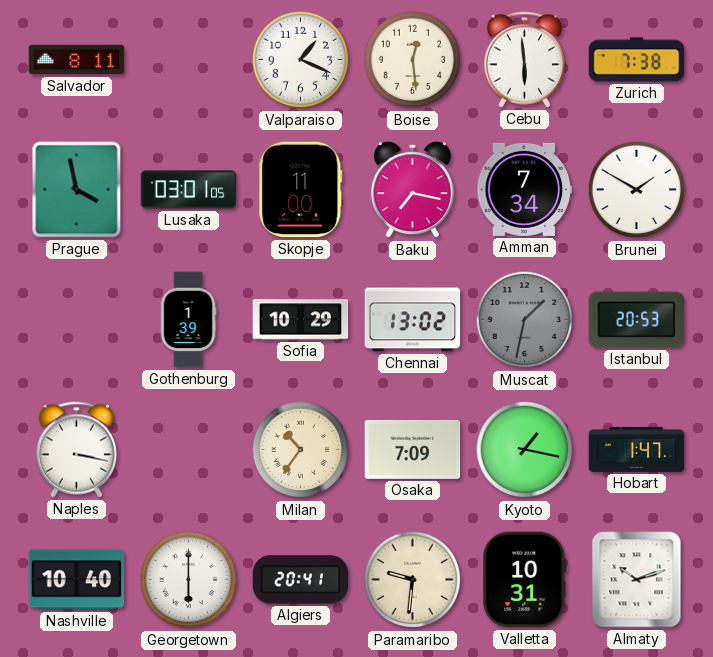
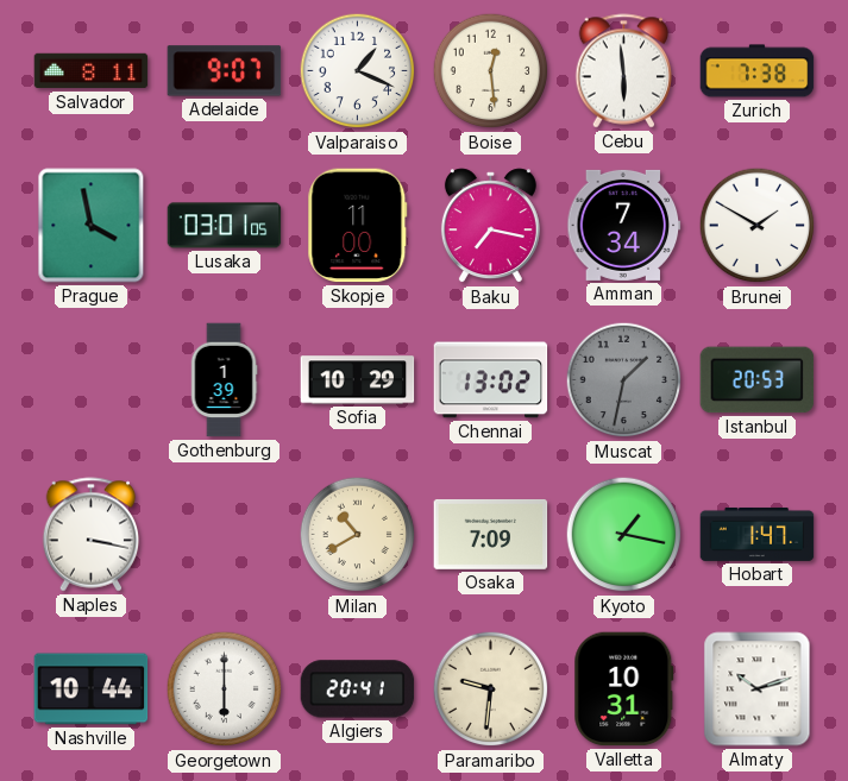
Adelaide: none -> 9:07
Milan: 10:36 -> 10:40
Nashville: 10:40 -> 10:44
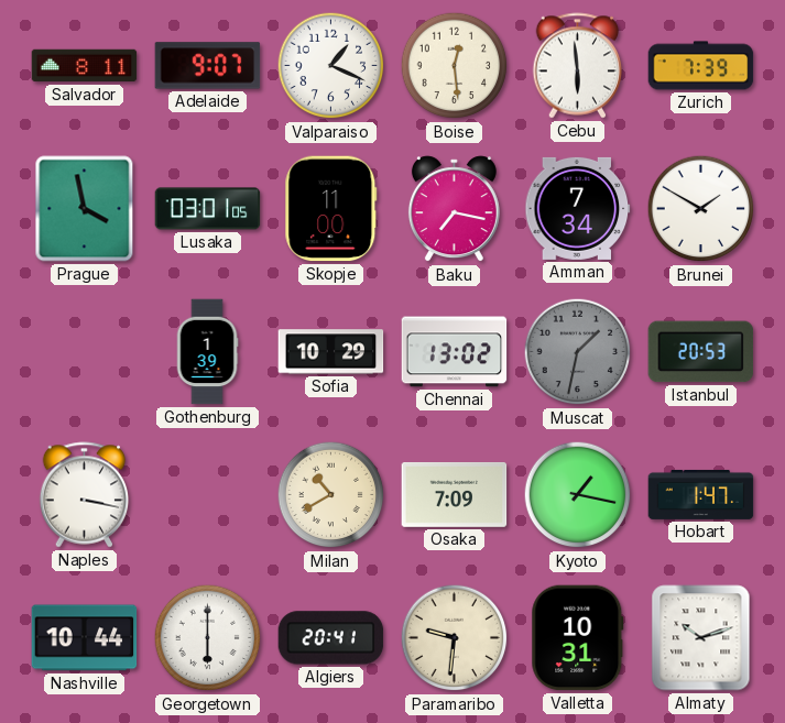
Zurich: 7:38 -> 7:39
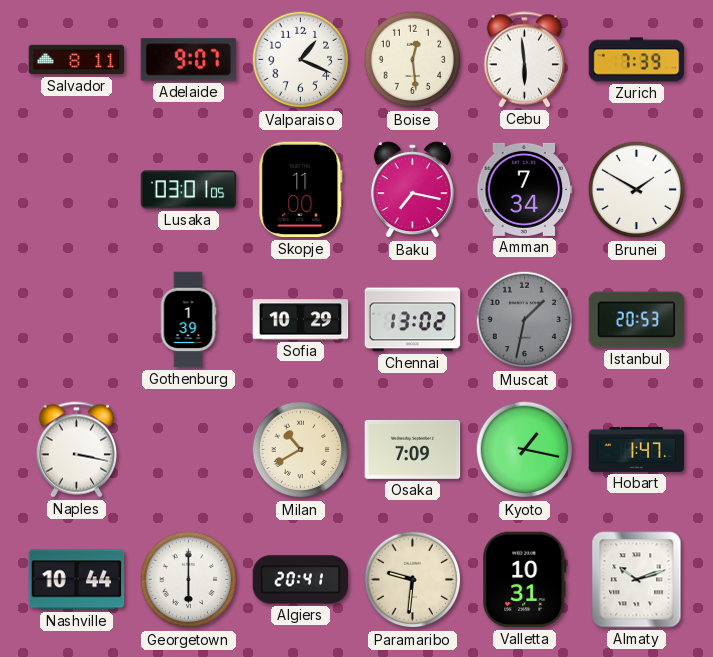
Prague: 3:58 -> none
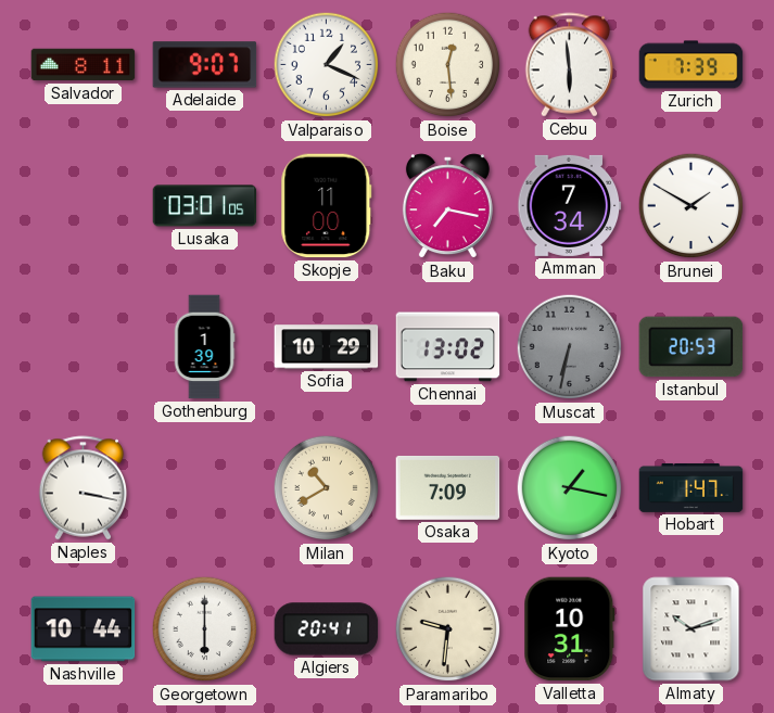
Muscat: 1:32 -> 6:32
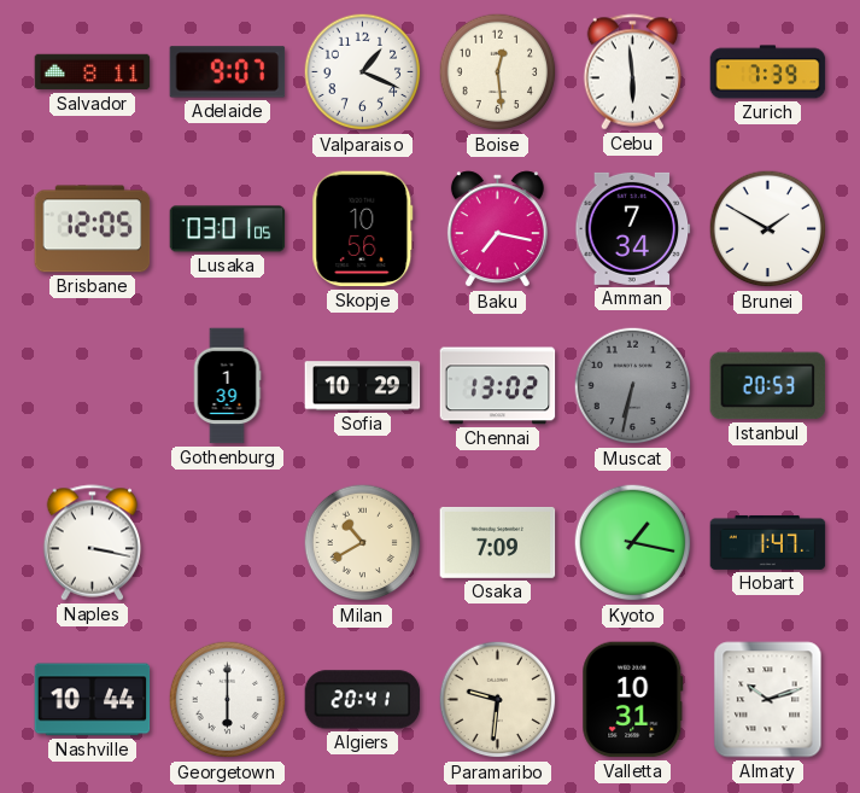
Brisbane: none -> 12:05
Skopje: 11:00 -> 10:56
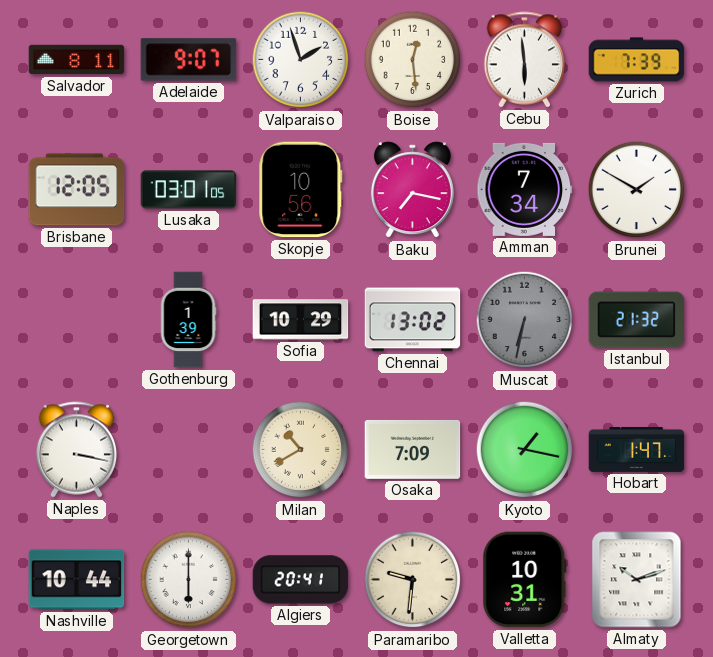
Valparaiso: 1:19 -> 1:57
Istanbul: 20:53 -> 21:32
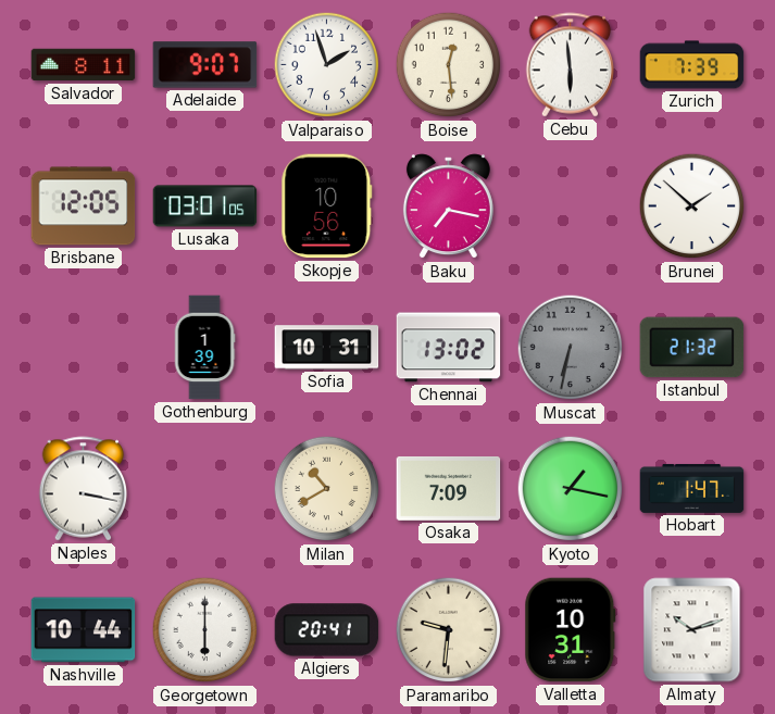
Amman: 7:34 -> none
Brunei: 1:50 -> 1:52
Sofia: 10:29 -> 10:31
